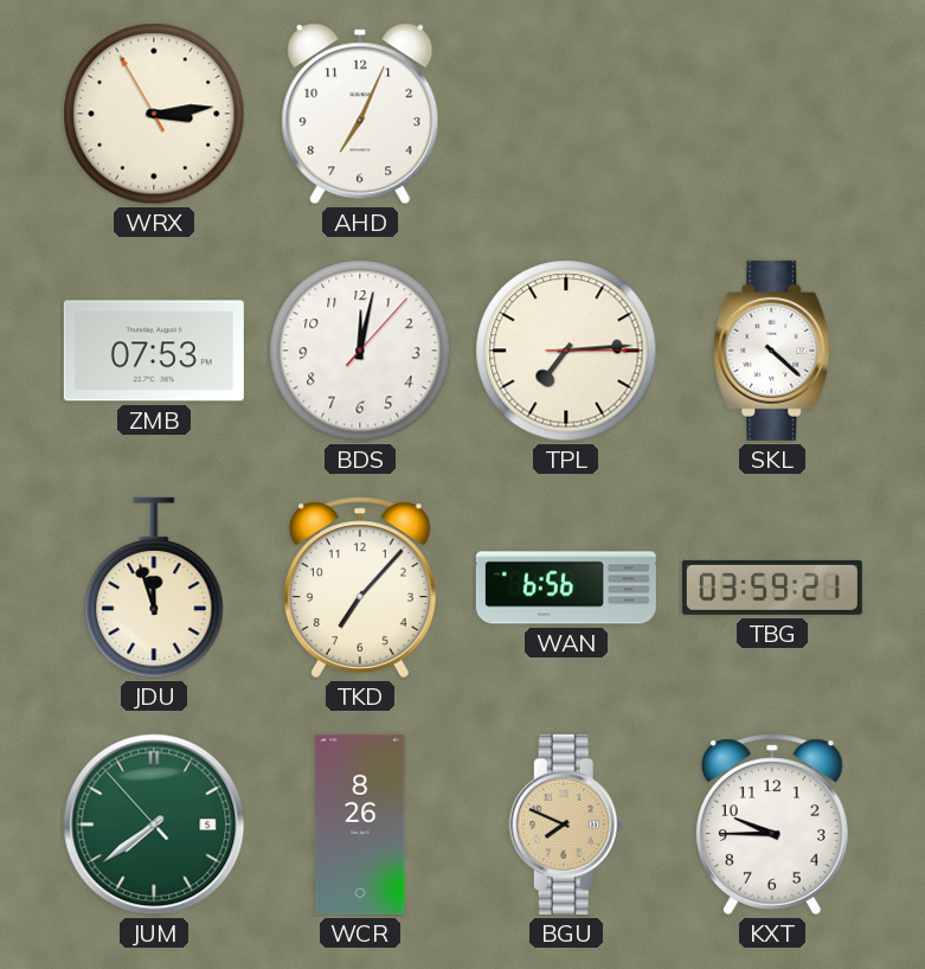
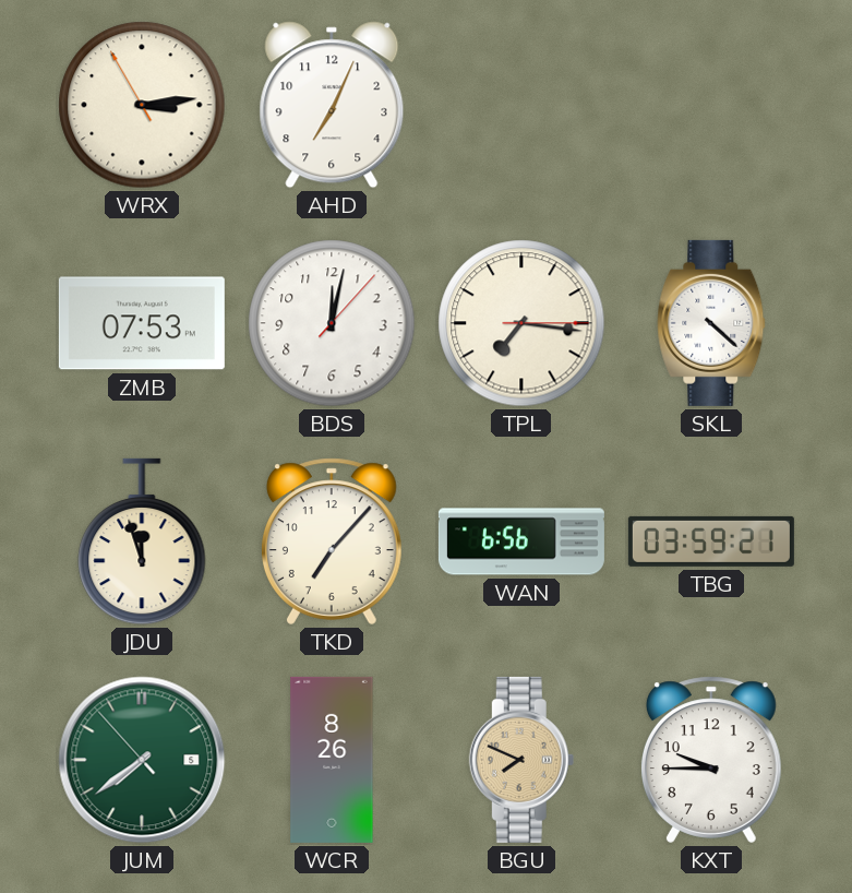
TPL: 7:14 -> 7:16
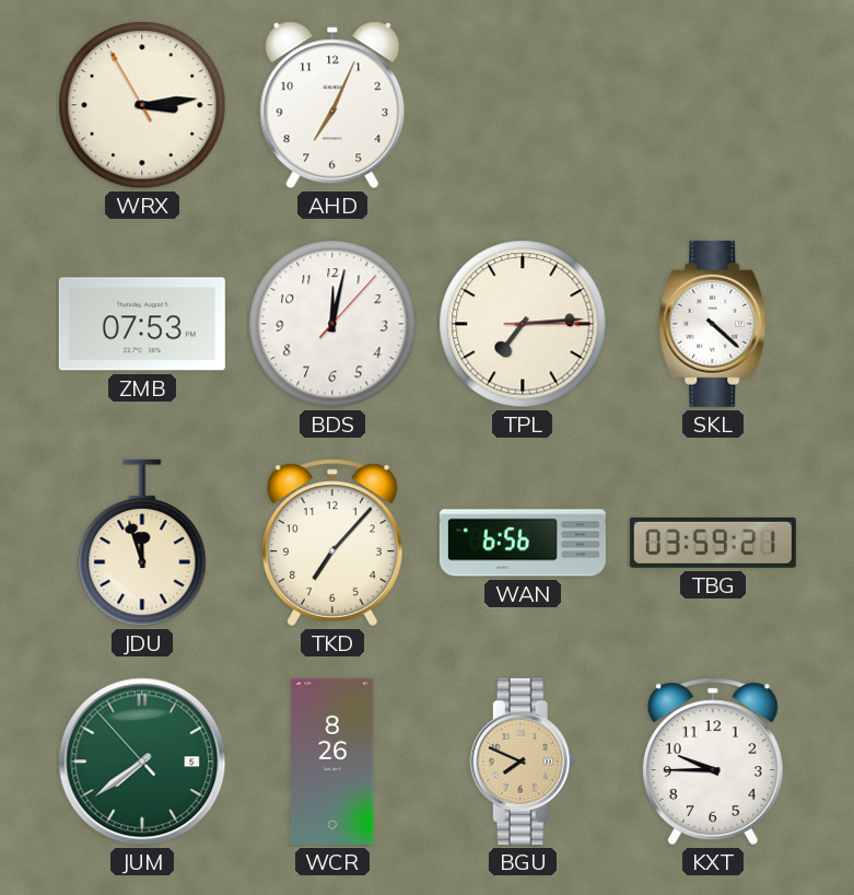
TPL: 7:16 -> 7:14
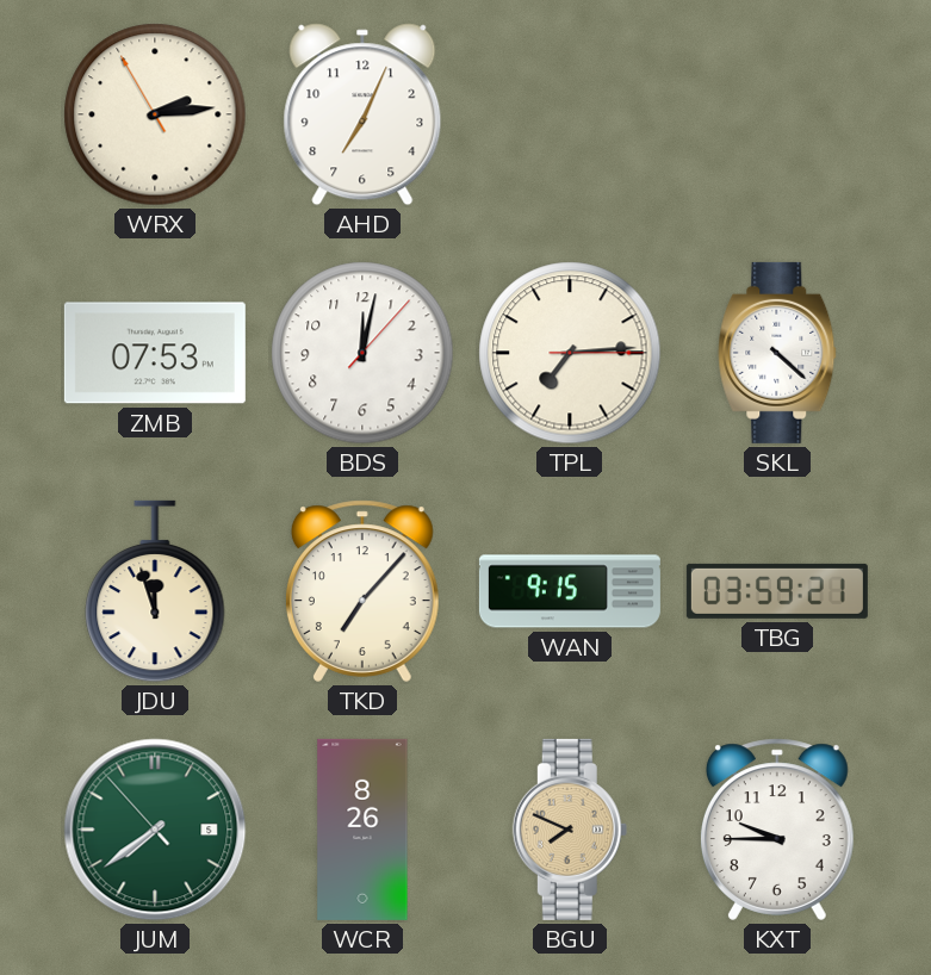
WRX: 3:13 -> 2:13
WAN: 6:56 -> 9:15
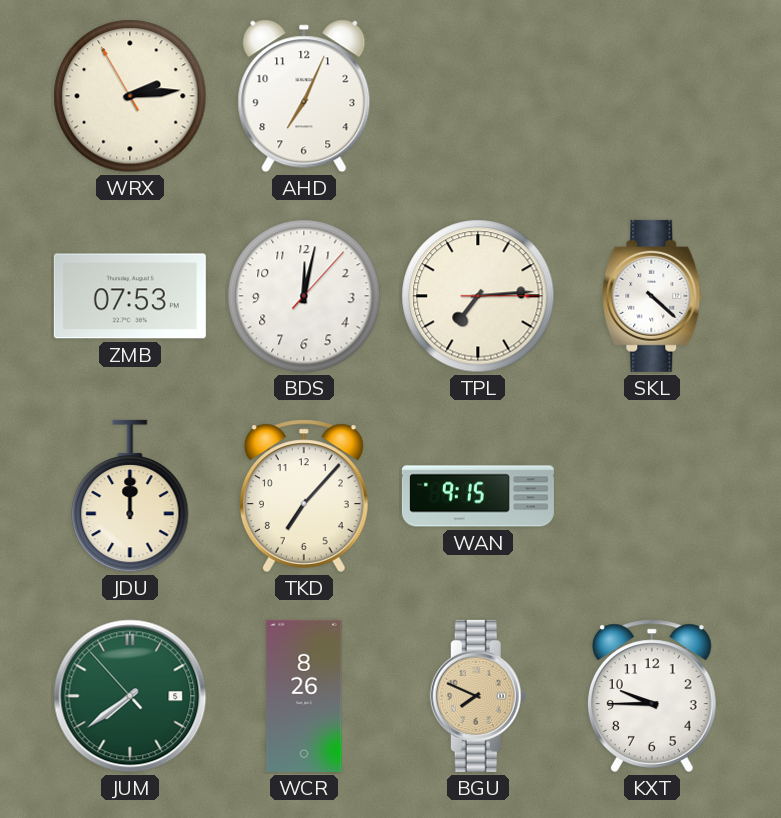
JDU: 11:57 -> 12:00
TBG: 03:59 -> none
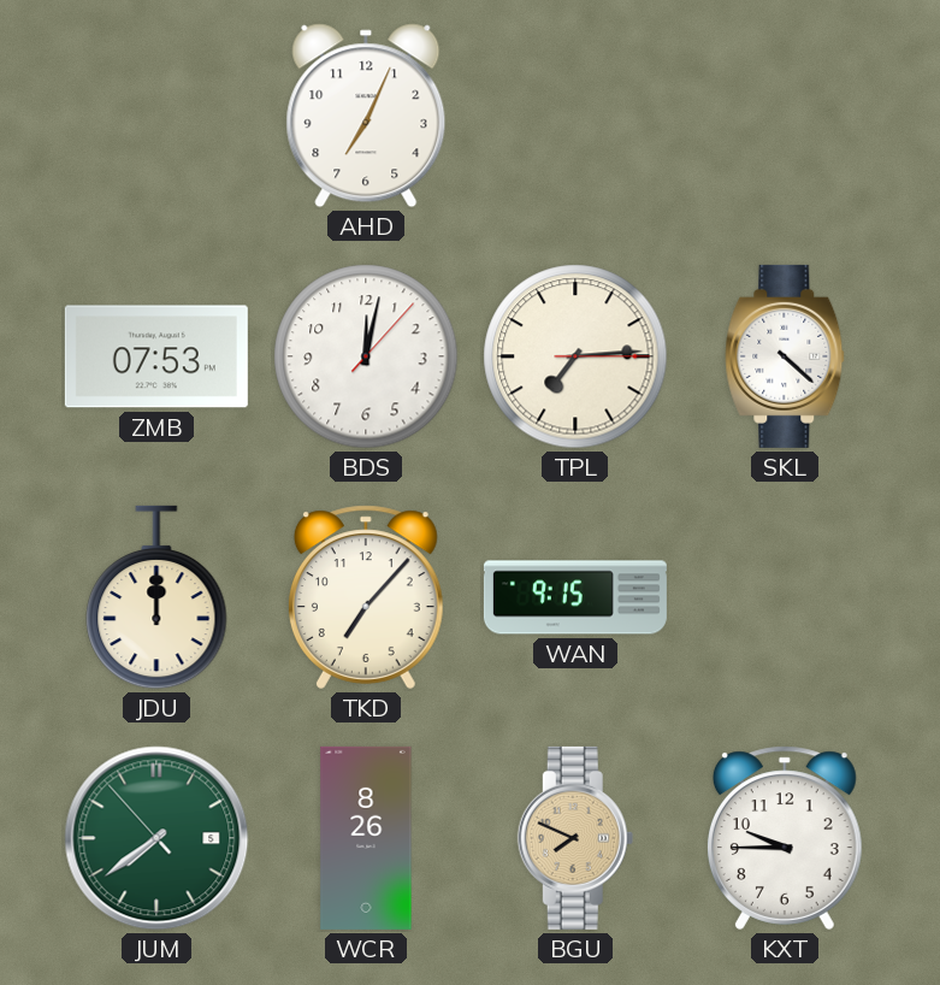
WRX: 2:13 -> none
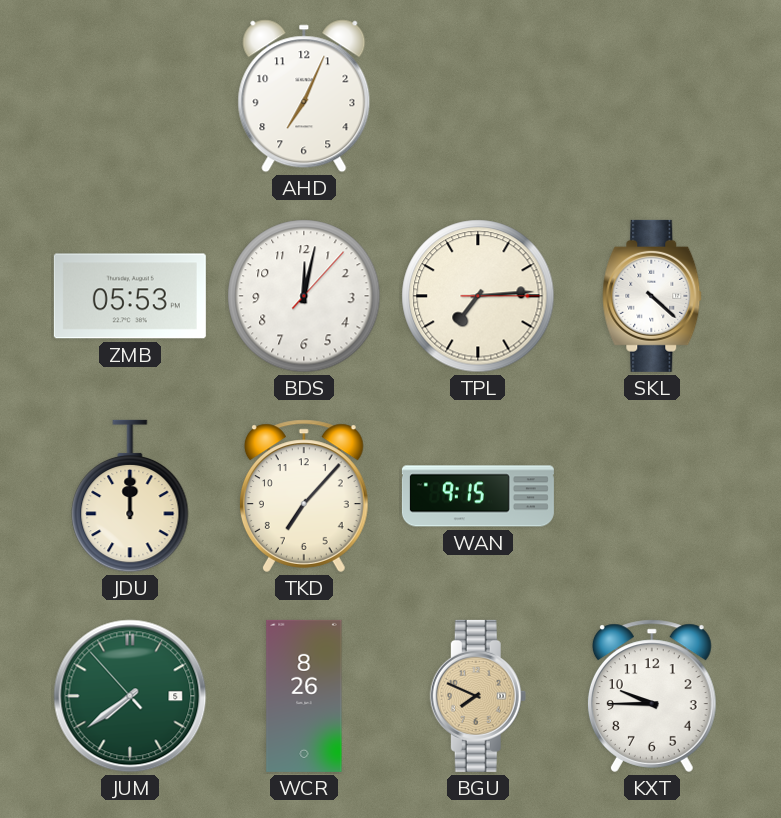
ZMB: 07:53 -> 05:53
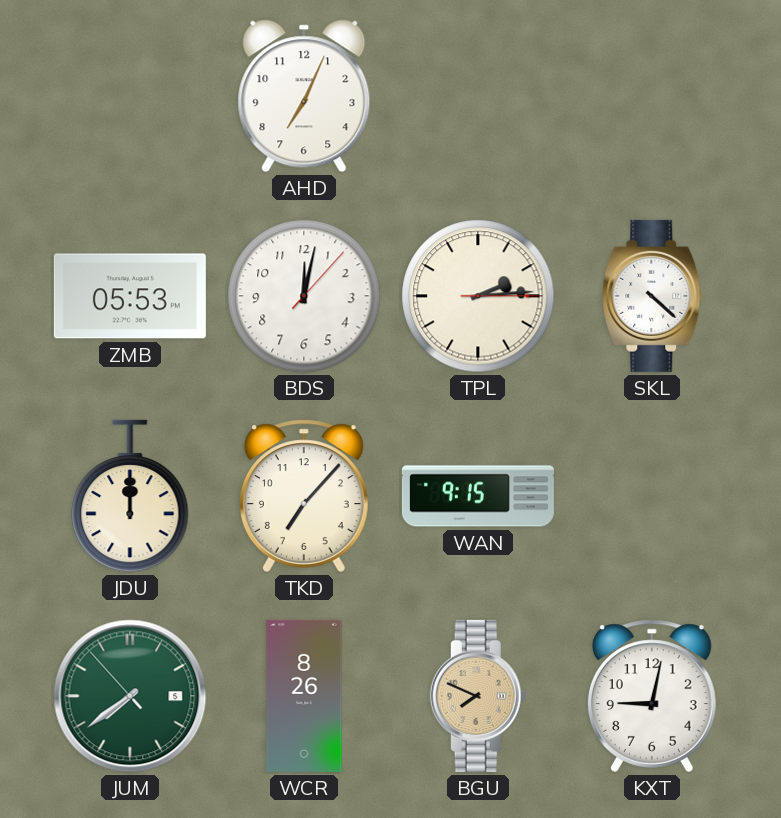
TPL: 7:14 -> 2:14
KXT: 9:45 -> 9:02
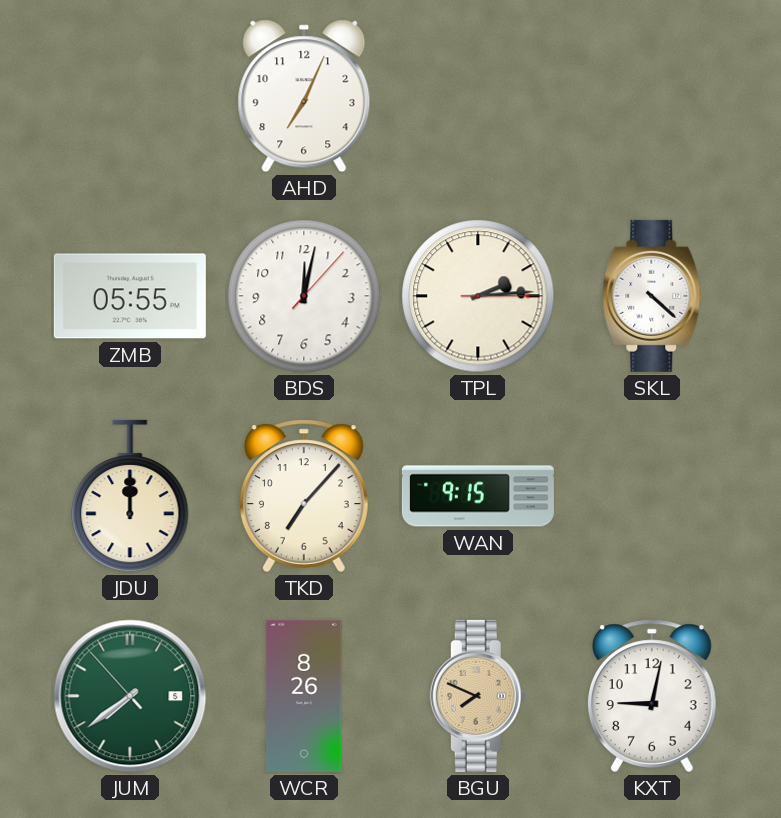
ZMB: 05:53 -> 05:55
